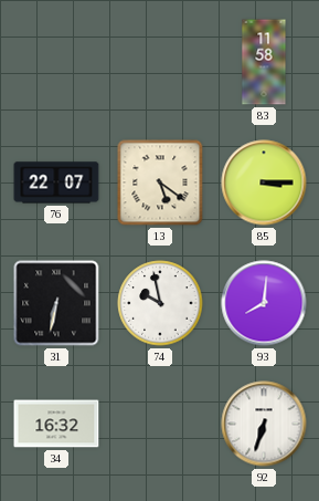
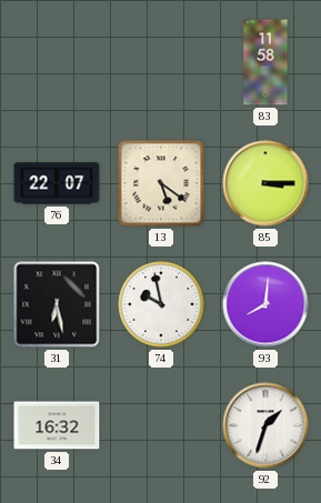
31: 6:32 -> 6:28
92: 6:33 -> 1:33
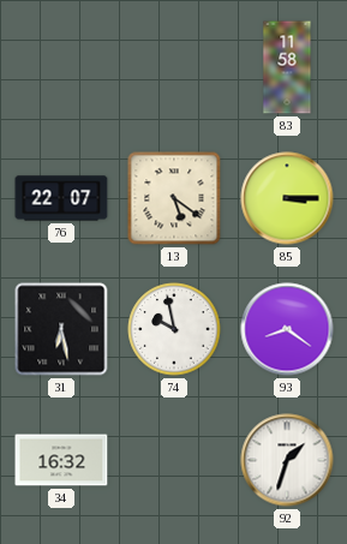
93: 8:01 -> 8:21
